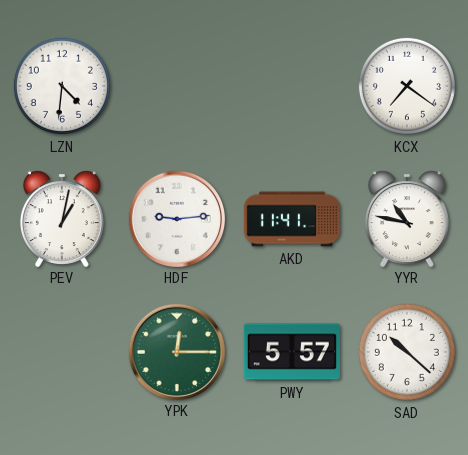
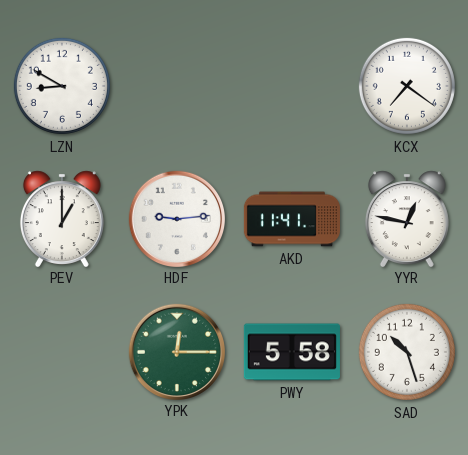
LZN: 4:31 -> 8:50
PEV: 1:02 -> 1:00
YYR: 10:47 -> 12:47
PWY: 5:57 -> 5:58
SAD: 10:22 -> 10:27
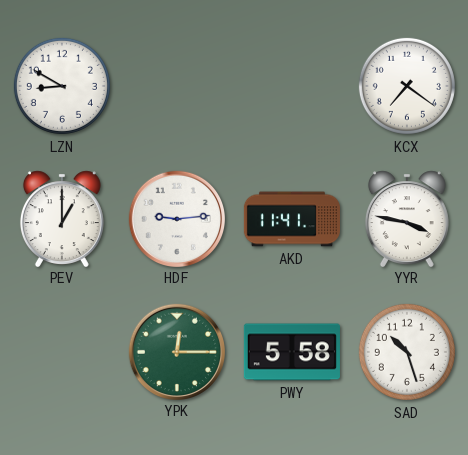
YYR: 12:47 -> 3:47
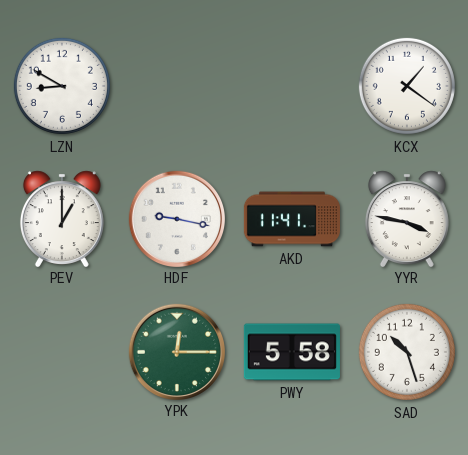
KCX: 7:21 -> 1:21
HDF: 9:14 -> 9:17
